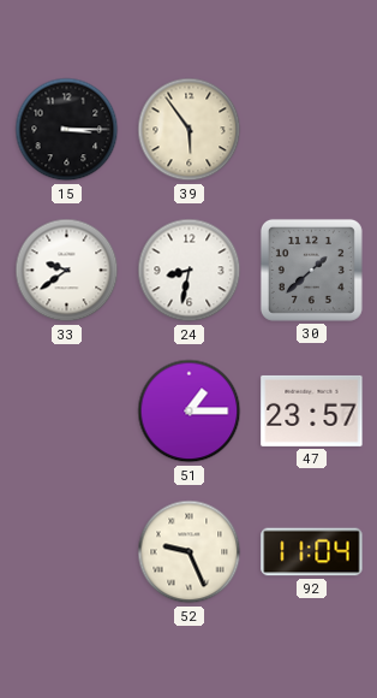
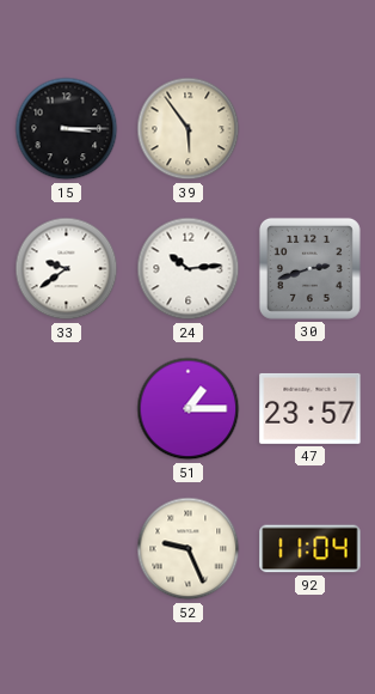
24: 8:32 -> 10:14
30: 1:38 -> 2:42
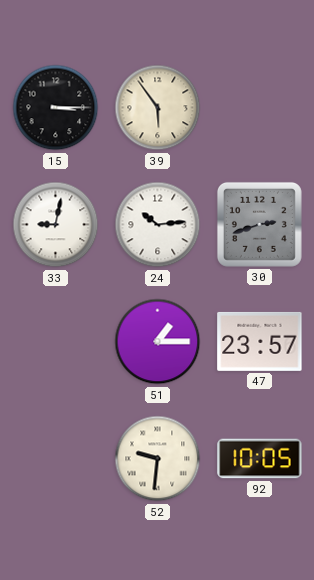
33: 9:39 -> 9:02
52: 9:26 -> 9:31
92: 11:04 -> 10:05
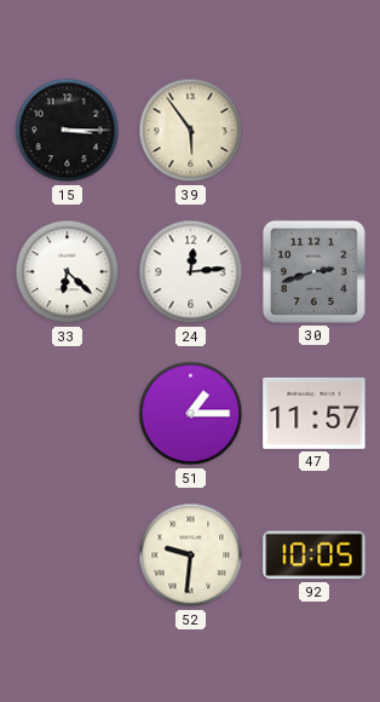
33: 9:02 -> 6:22
24: 10:14 -> 12:14
47: 23:57 -> 11:57
